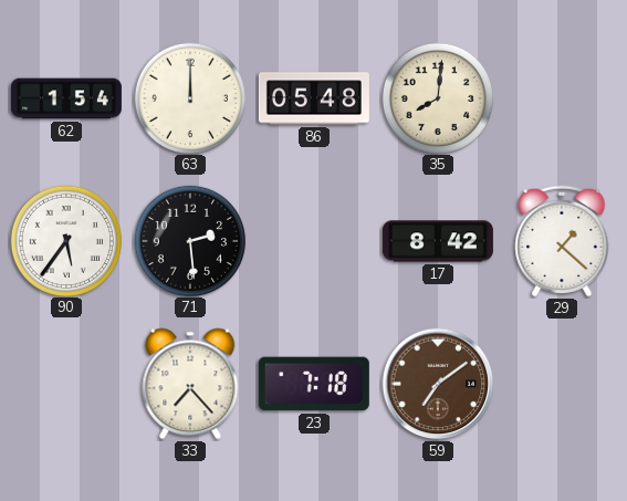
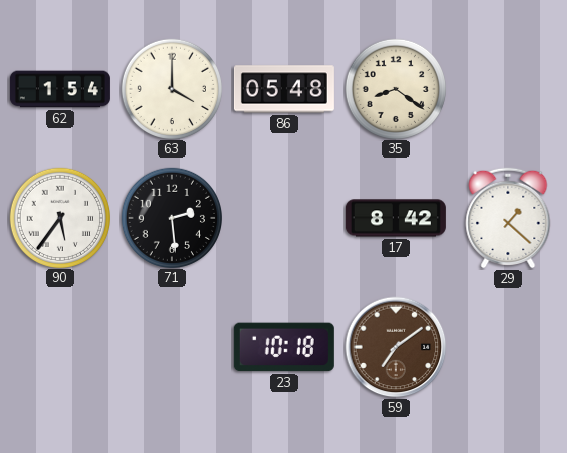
63: 12:00 -> 4:00
35: 8:01 -> 8:21
33: 7:23 -> none
23: 7:18 -> 10:18
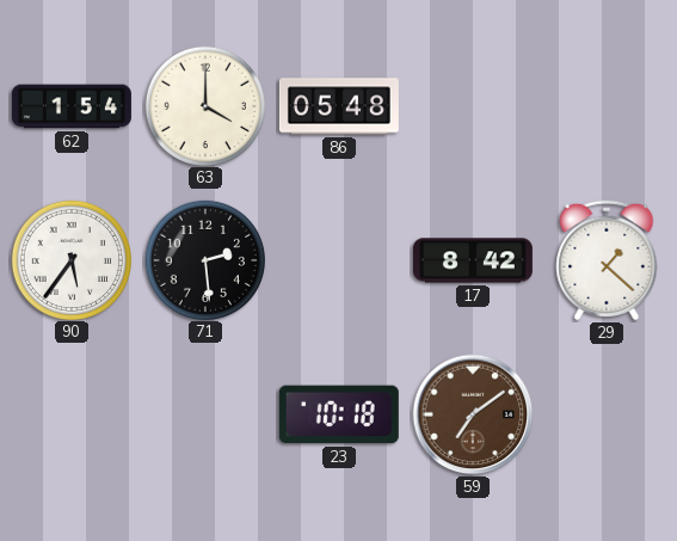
35: 8:21 -> none
